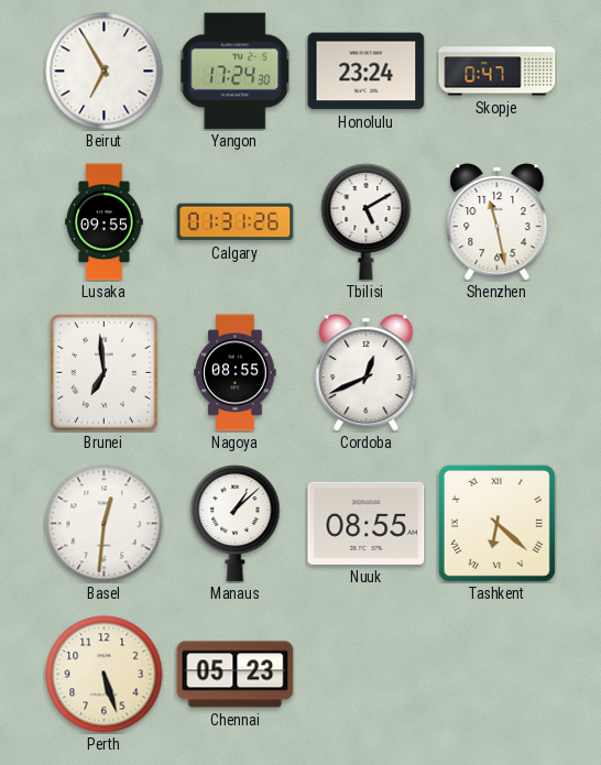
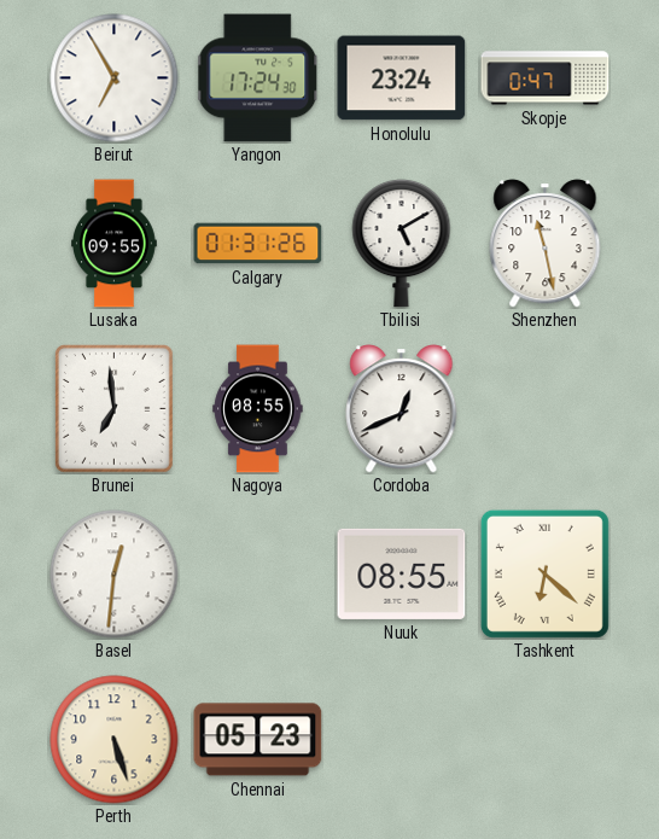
Manaus: 1:08 -> none
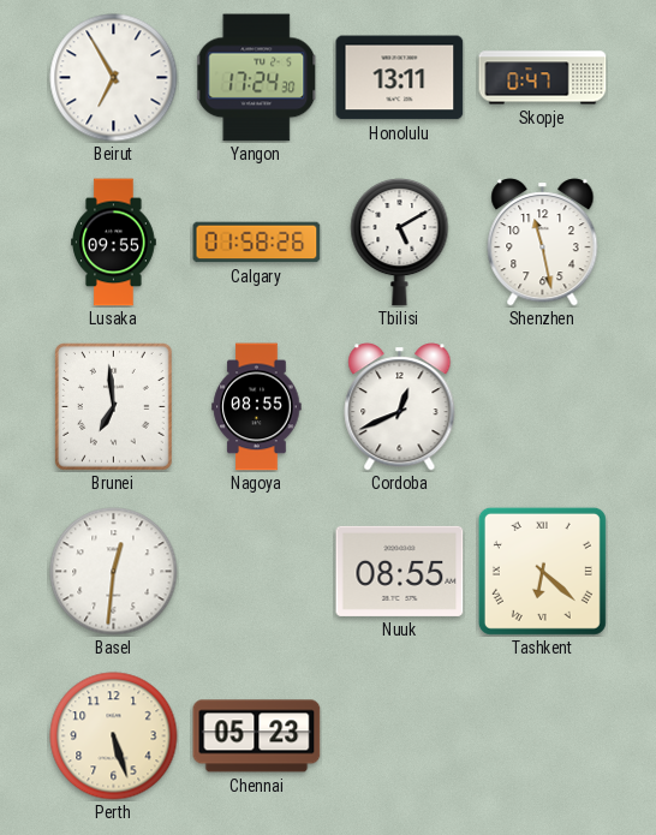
Honolulu: 23:24 -> 13:11
Calgary: 01:31 -> 01:58
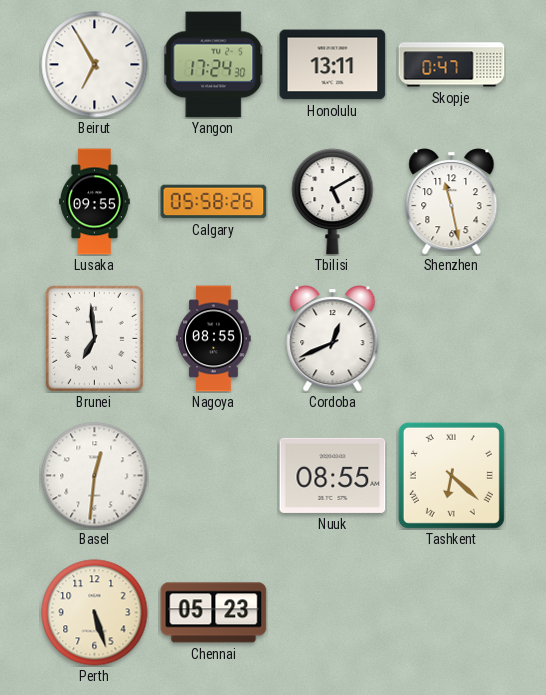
Calgary: 01:58 -> 05:58
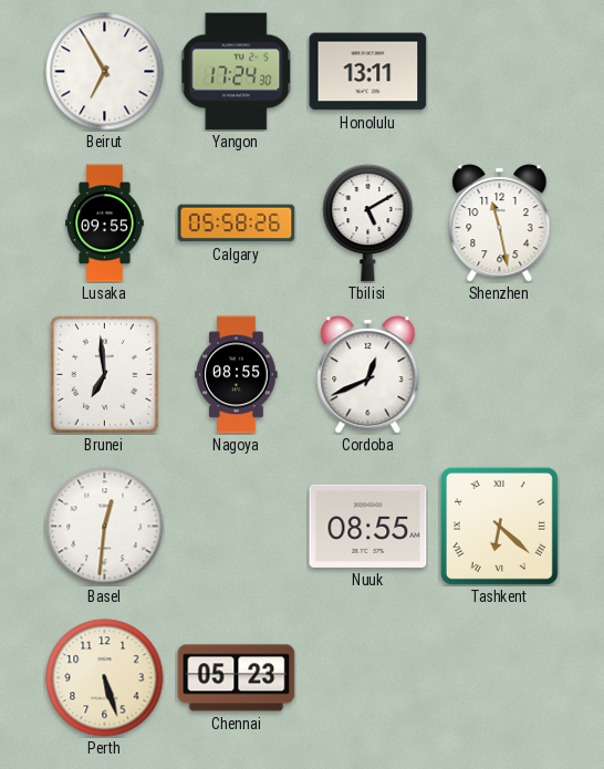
Skopje: 0:47 -> none
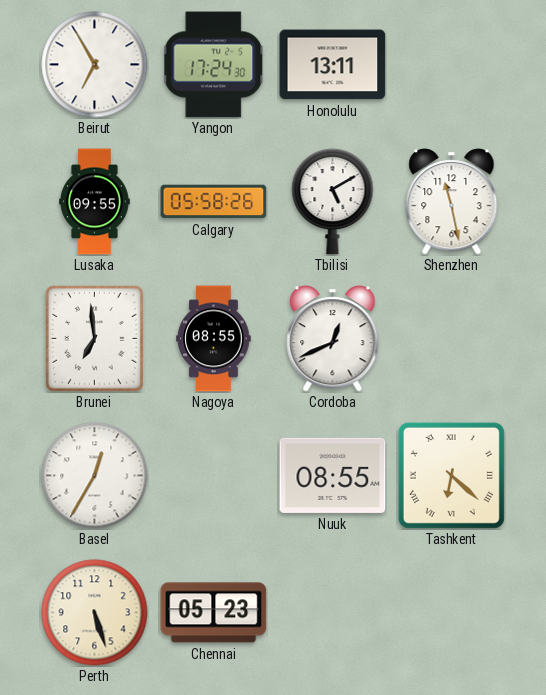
Basel: 12:31 -> 12:35
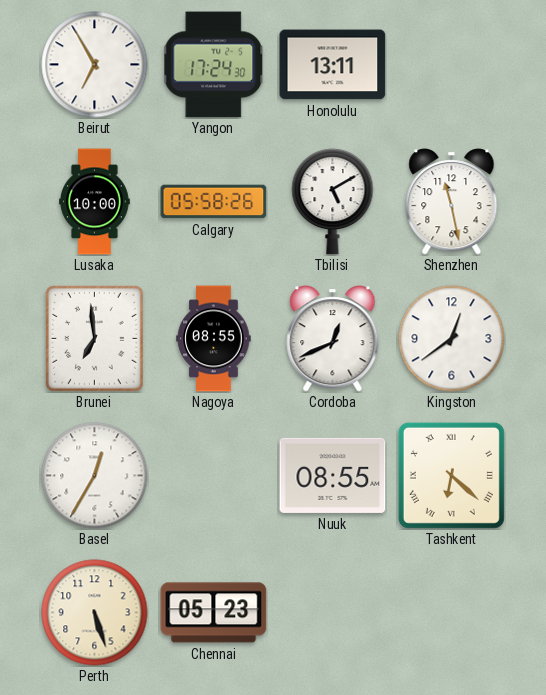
Lusaka: 09:55 -> 10:00
Kingston: none -> 12:39
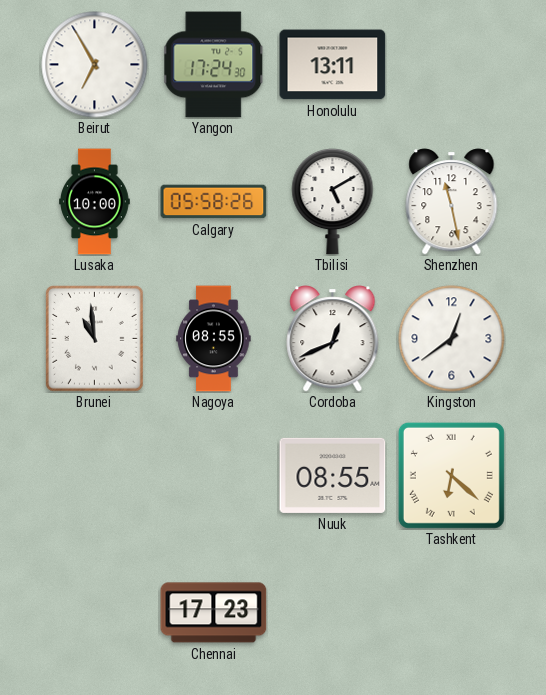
Brunei: 6:59 -> 10:59
Basel: 12:35 -> none
Perth: 5:27 -> none
Chennai: 05:23 -> 17:23
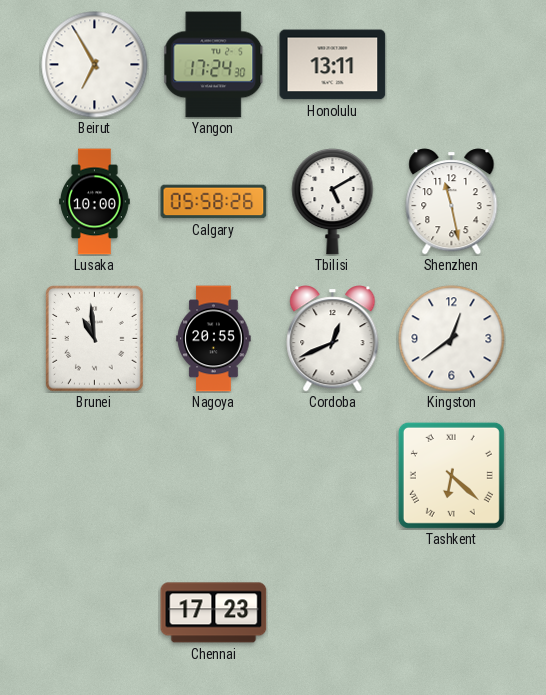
Nagoya: 08:55 -> 20:55
Nuuk: 08:55 -> none
